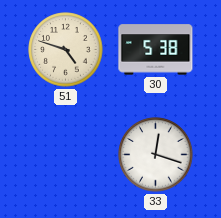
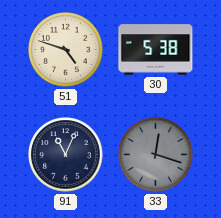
91: none -> 11:04
33 dial: white -> grey
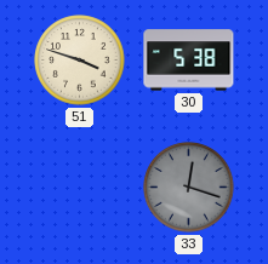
51: 4:48 -> 3:48
91: 11:04 -> none
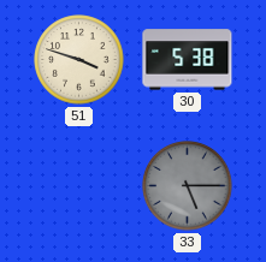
33: 12:18 -> 5:15
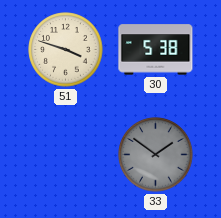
33: 5:15 -> 1:51
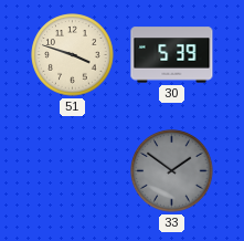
30: 5:38 -> 5:39
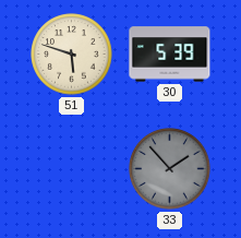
51: 3:48 -> 5:48
33: 1:51 -> 1:53
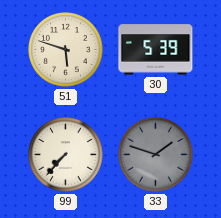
99: none -> 7:37
33: 1:53 -> 1:48
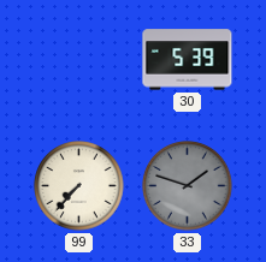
51: 5:48 -> none
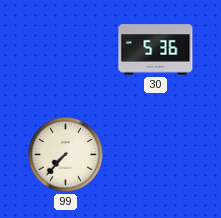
30: 5:39 -> 5:36
33: 1:48 -> none
